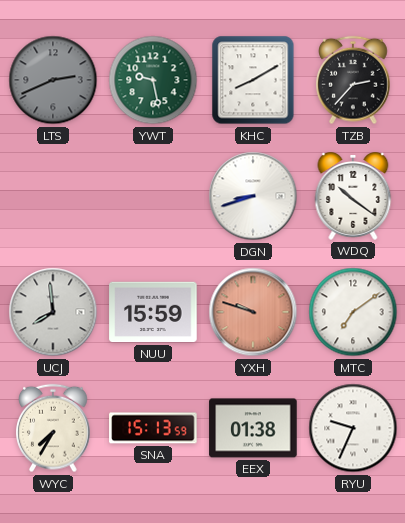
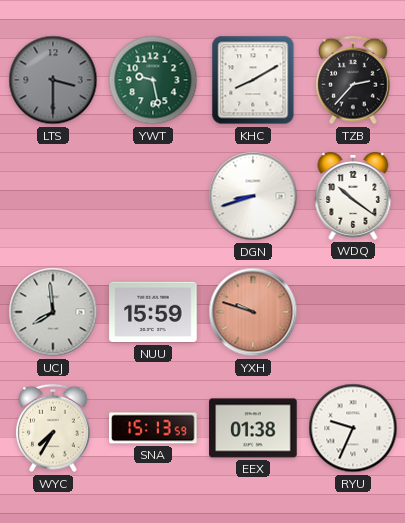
LTS: 2:41 -> 3:30
MTC: 7:09 -> none
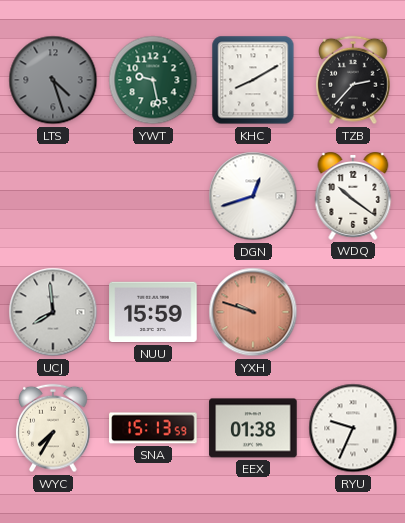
LTS: 3:30 -> 4:27
DGN: 8:42 -> 12:42
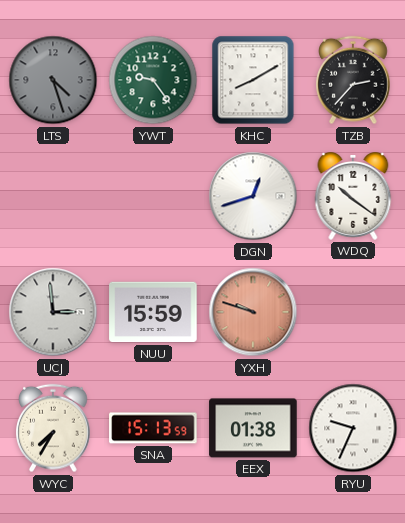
YWT: 9:28 -> 9:24
UCJ: 7:59 -> 2:59
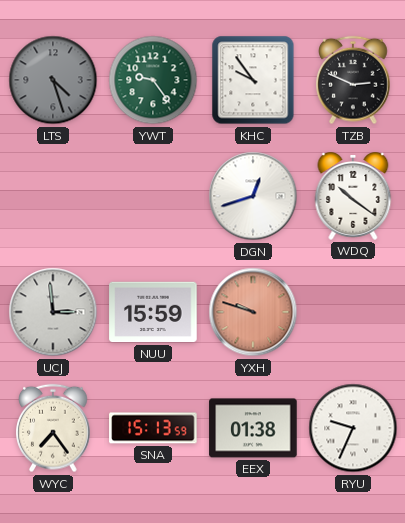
KHC: 8:10 -> 9:54
TZB: 2:37 -> 2:49
WYC: 7:35 -> 7:24
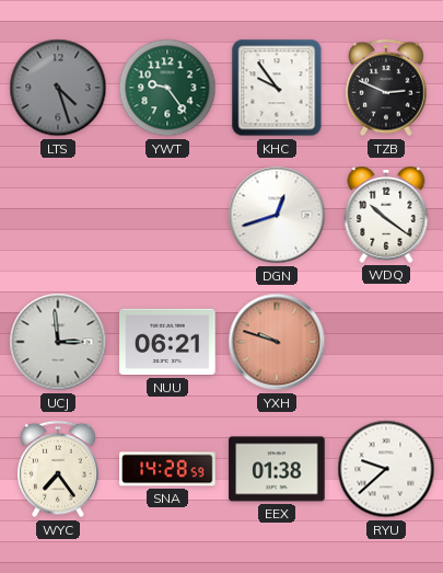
NUU: 15:59 -> 06:21
SNA: 15:13 -> 14:28
RYU: 9:34 -> 9:38
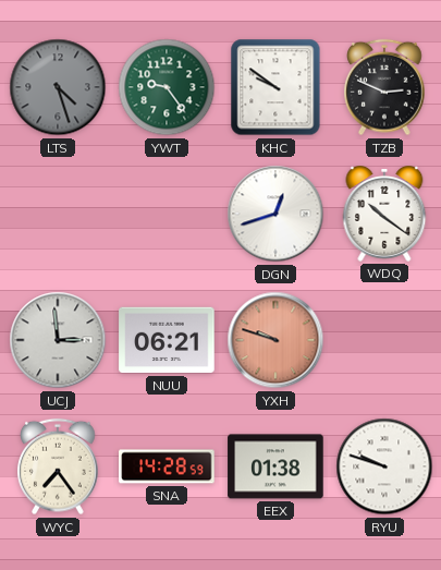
KHC: 9:54 -> 9:51
RYU: 9:38 -> 9:48
